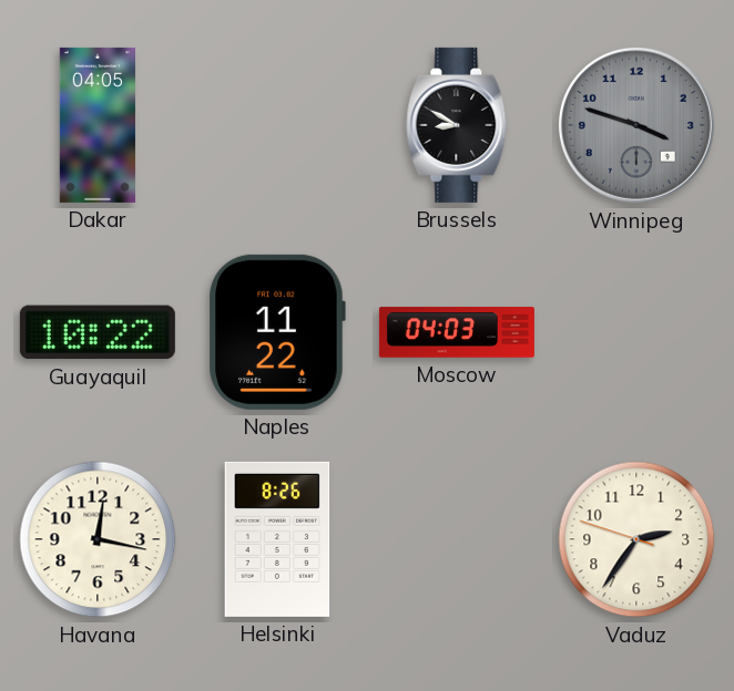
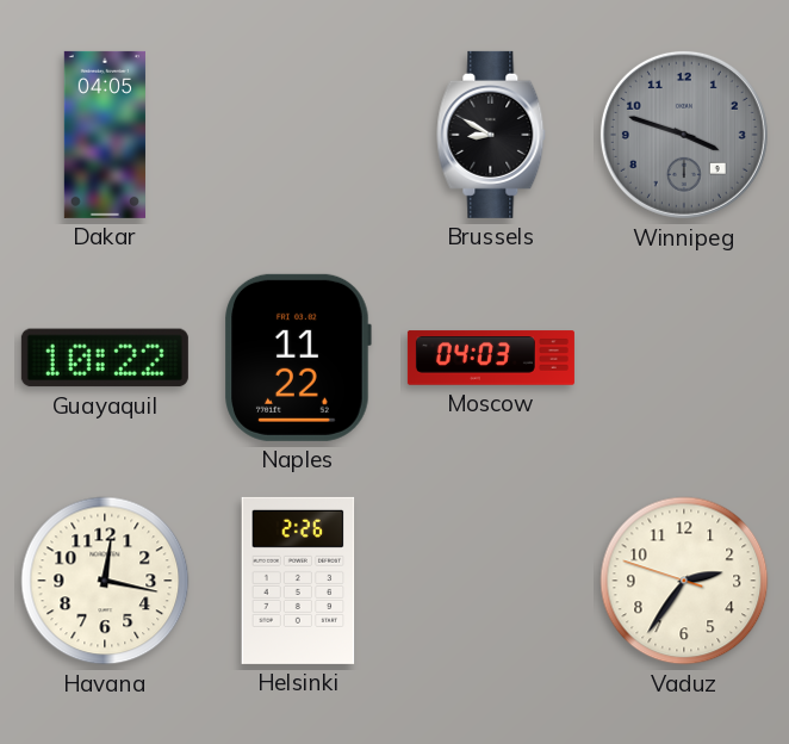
Helsinki: 8:26 -> 2:26
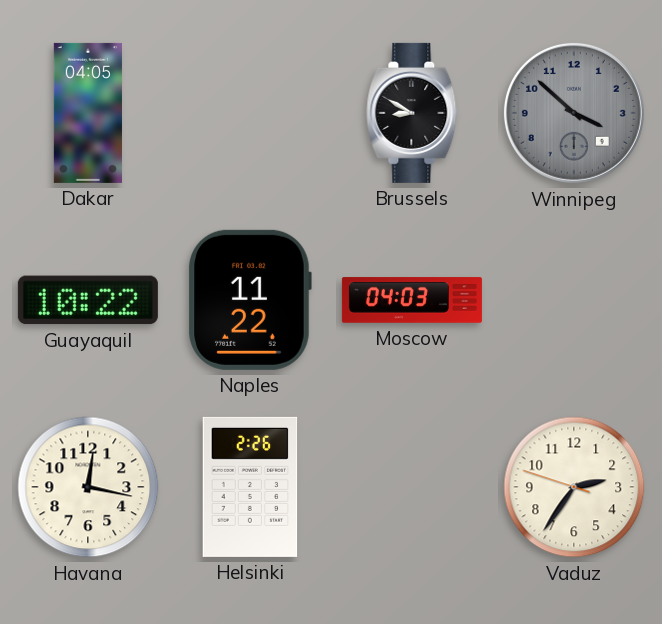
Winnipeg: 3:48 -> 3:52
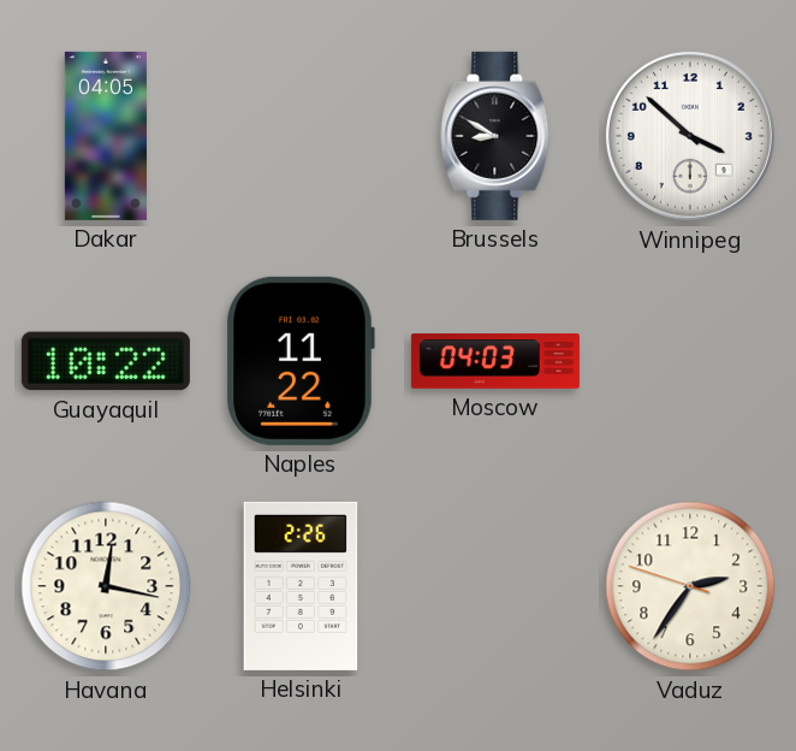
Winnipeg dial: grey -> white
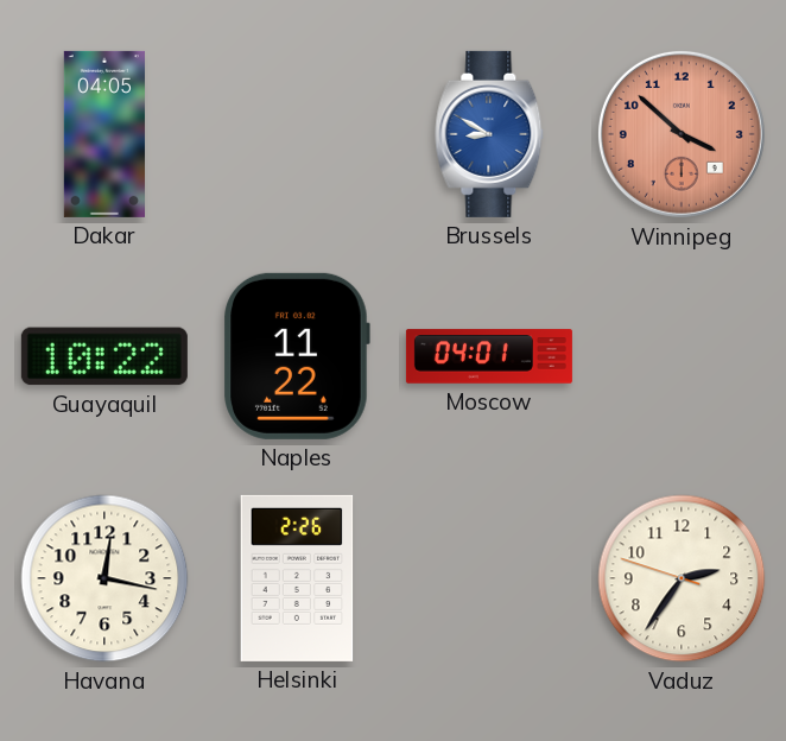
Brussels dial: black -> blue
Winnipeg dial: white -> salmon
Moscow: 04:03 -> 04:01
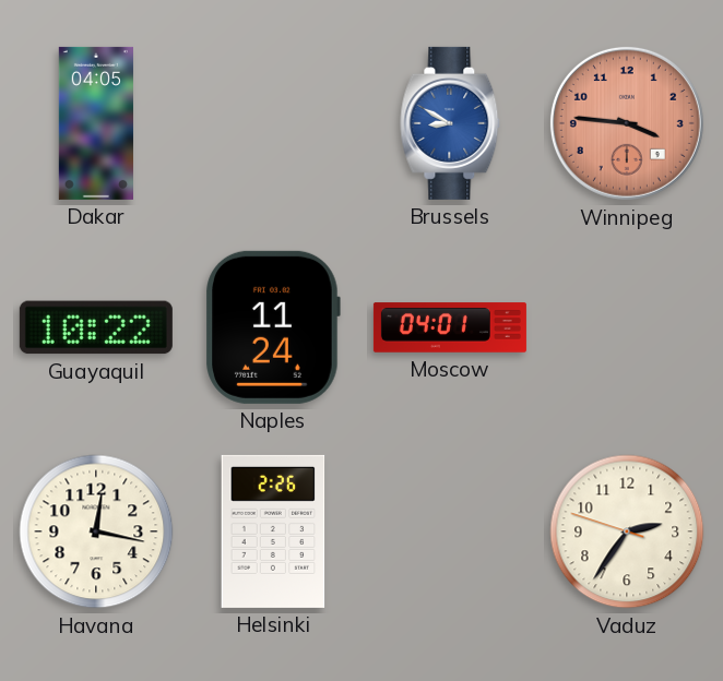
Winnipeg: 3:52 -> 3:46
Naples: 11:22 -> 11:24
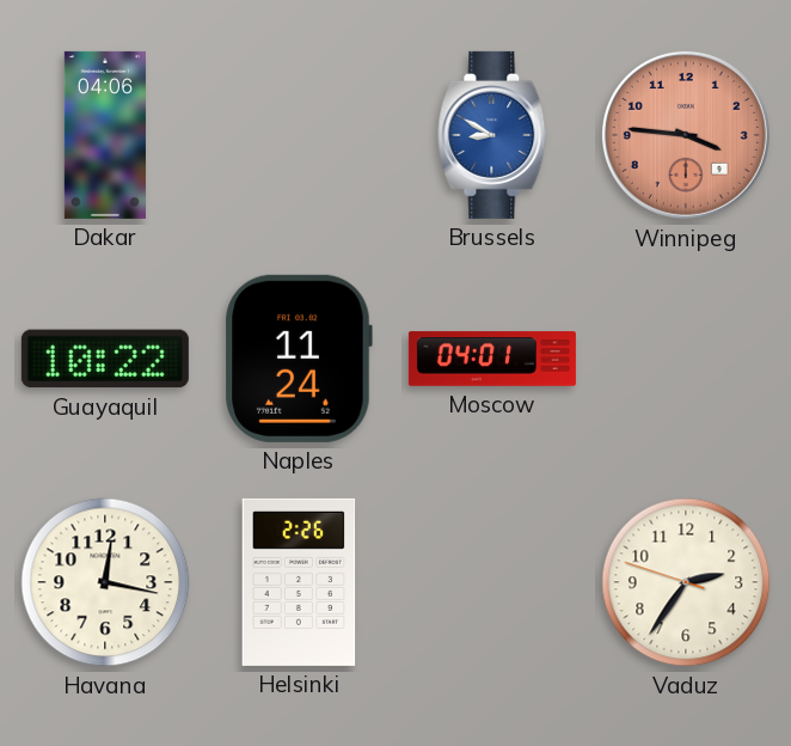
Dakar: 04:05 -> 04:06
